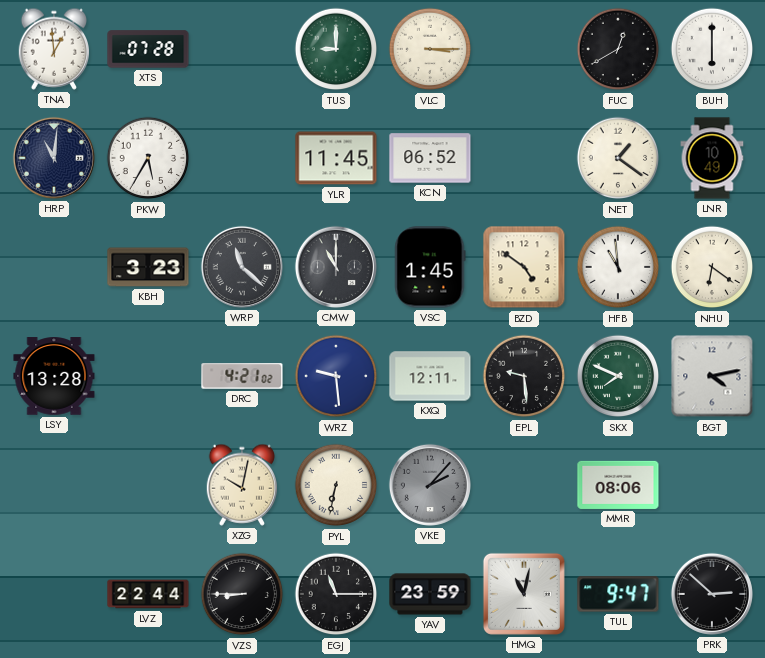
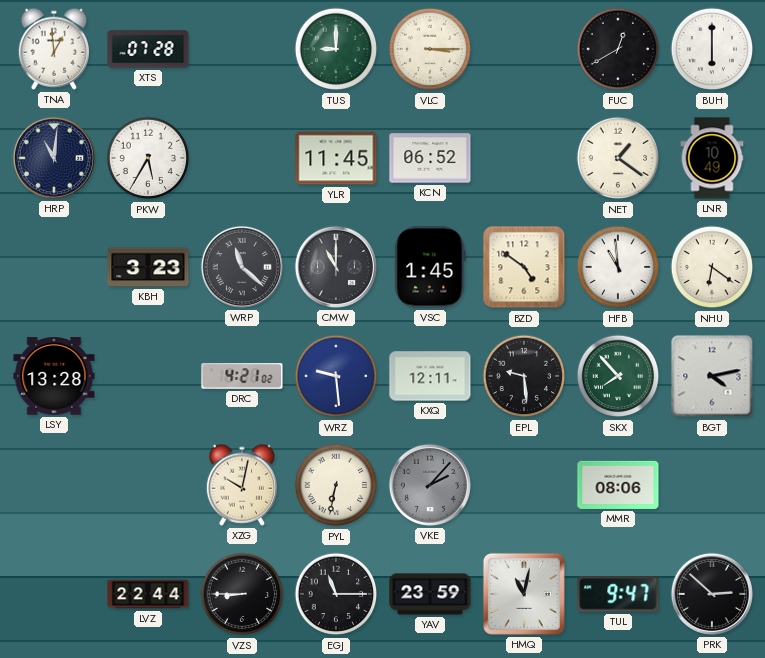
SKX: 7:49 -> 7:53
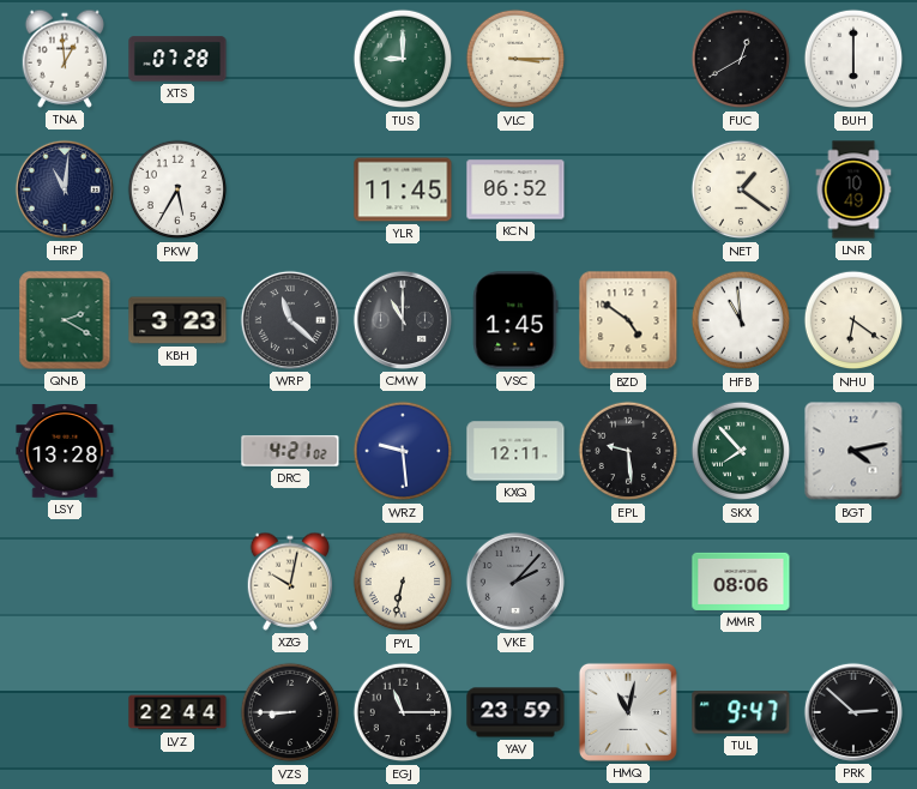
QNB: none -> 2:20
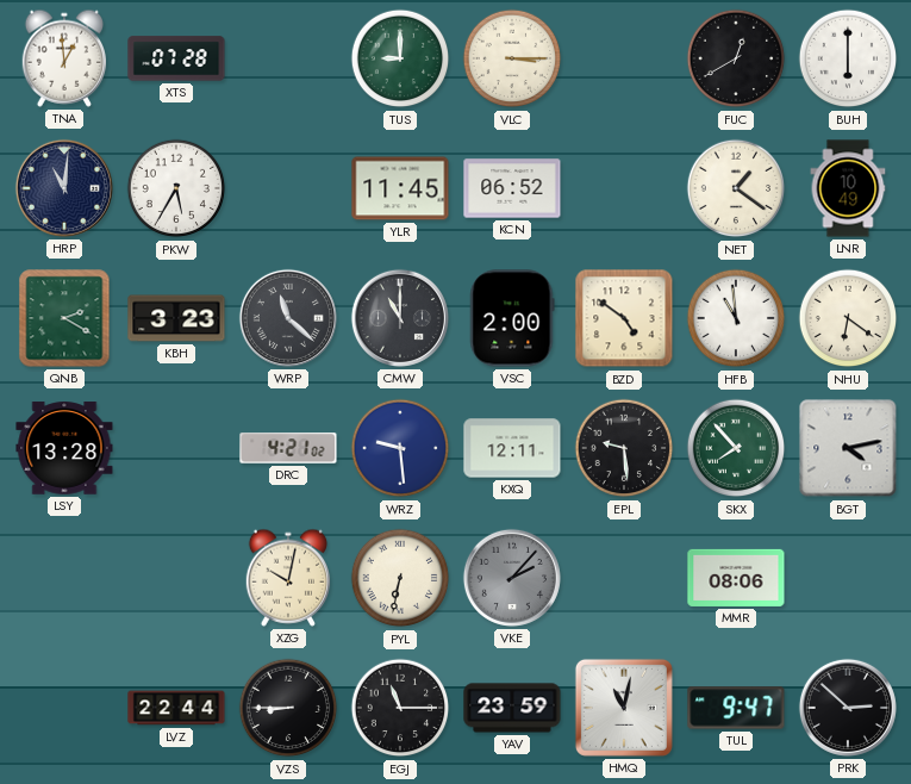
VSC: 1:45 -> 2:00
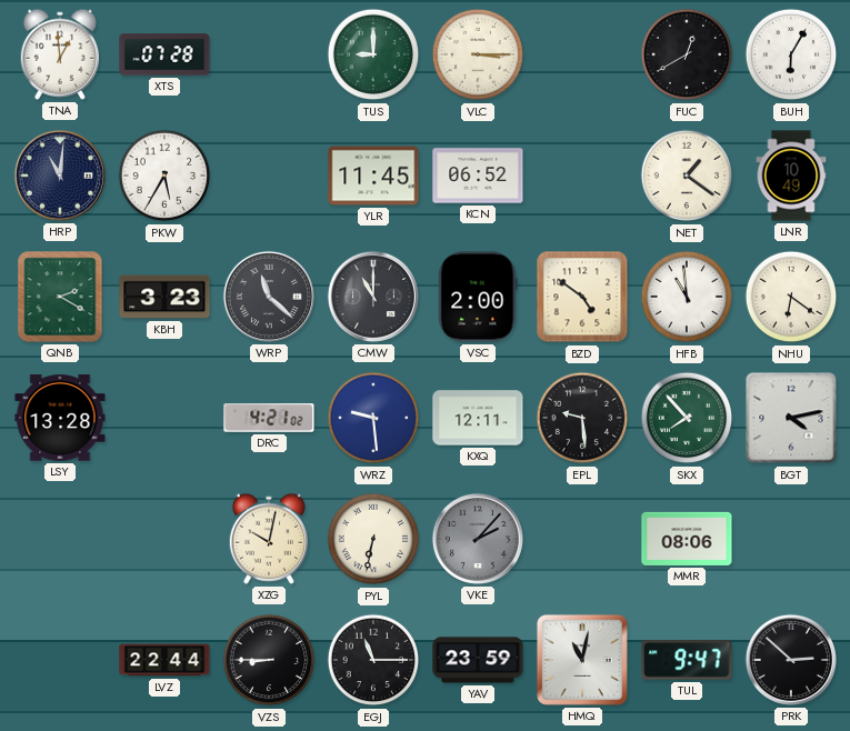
BUH: 6:00 -> 6:05
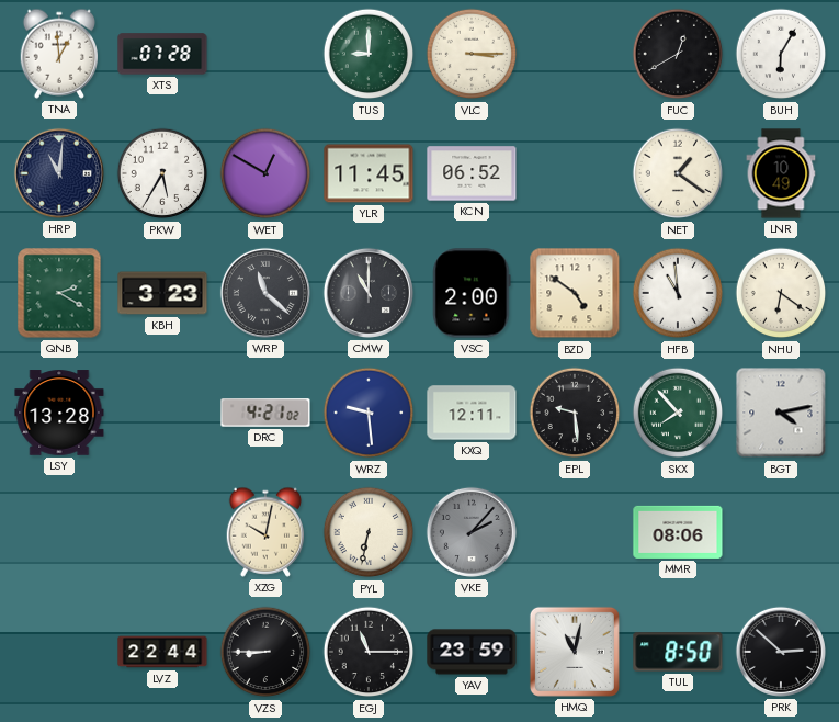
WET: none -> 12:50
TUL: 9:47 -> 8:50
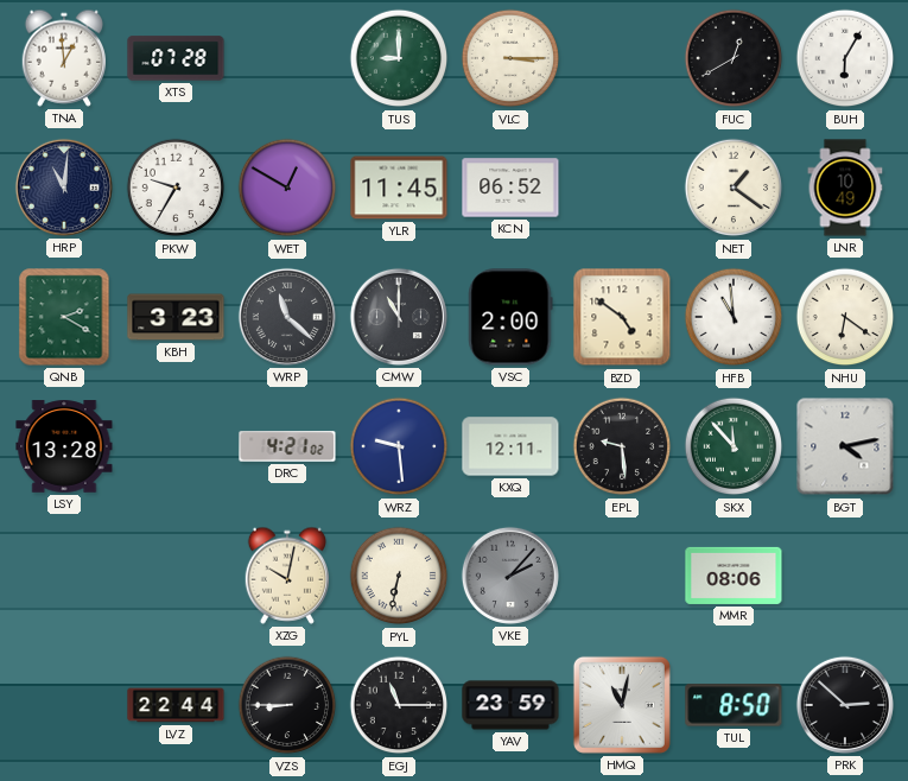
PKW: 5:35 -> 9:35
SKX: 7:53 -> 11:53
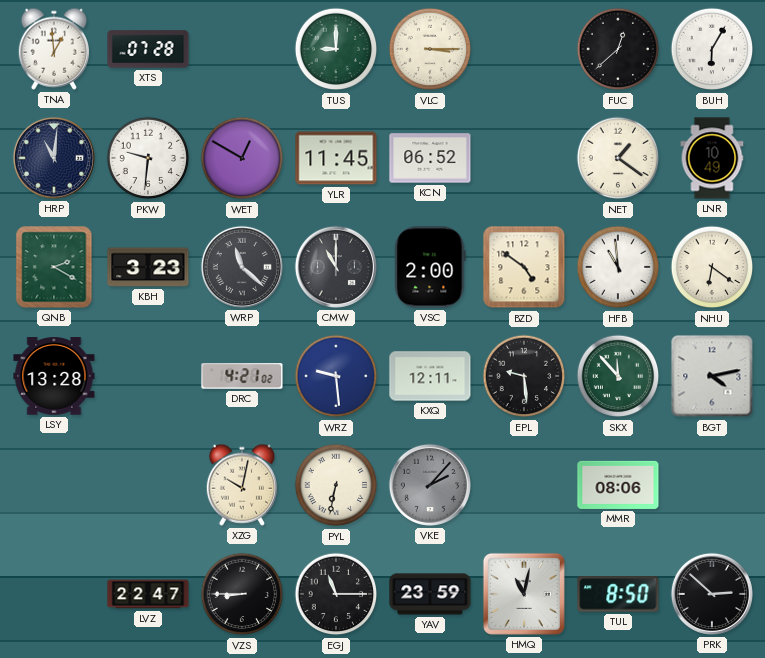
FUC: 12:40 -> 12:38
PKW: 9:35 -> 9:31
LVZ: 22:44 -> 22:47
